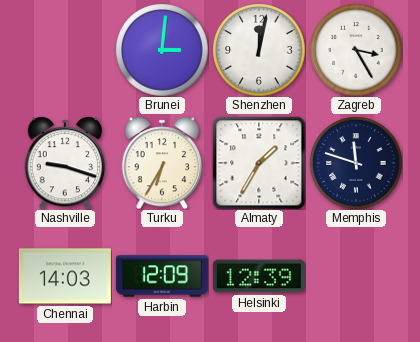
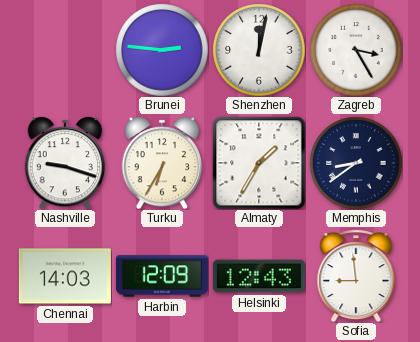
Brunei: 3:01 -> 2:46
Memphis: 11:48 -> 8:39
Helsinki: 12:39 -> 12:43
Sofia: none -> 8:59
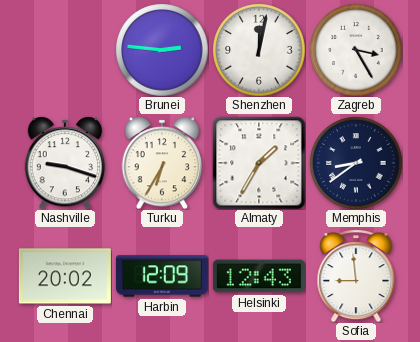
Chennai: 14:03 -> 20:02
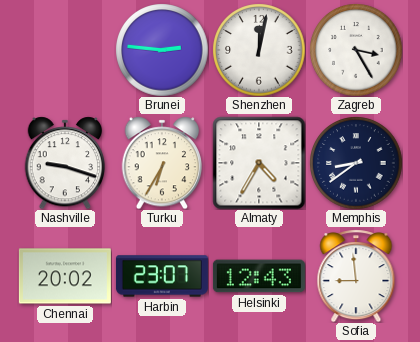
Almaty: 1:35 -> 4:35
Harbin: 12:09 -> 23:07
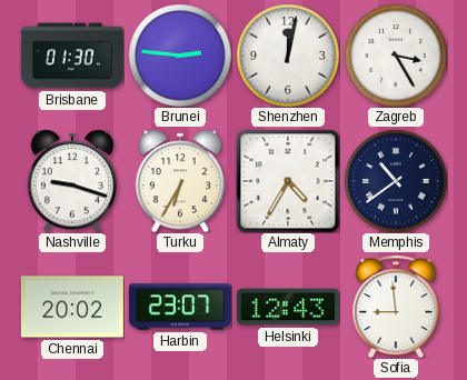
Brisbane: none -> 01:30
Memphis: 8:39 -> 10:39
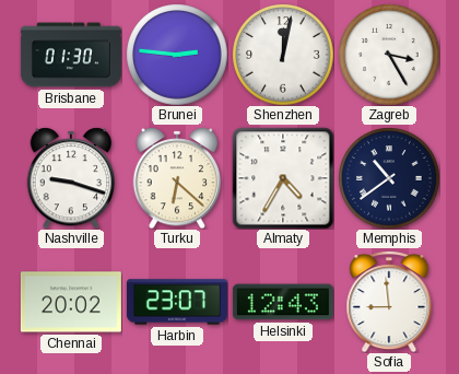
Turku: 6:35 -> 6:22
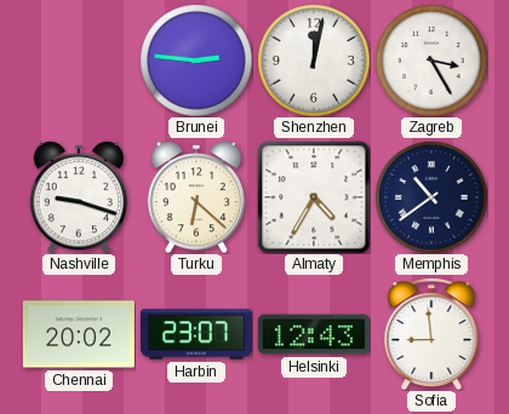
Brisbane: 01:30 -> none
